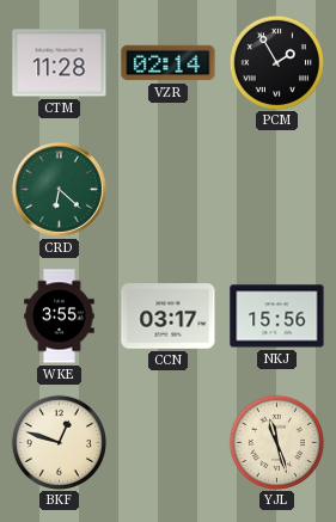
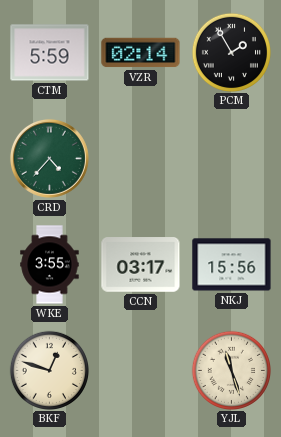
CTM: 11:28 -> 5:59
CRD: 6:22 -> 4:37
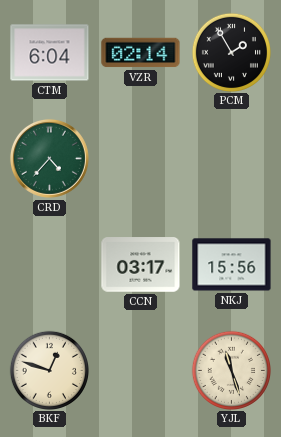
CTM: 5:59 -> 6:04
WKE: 3:55 -> none
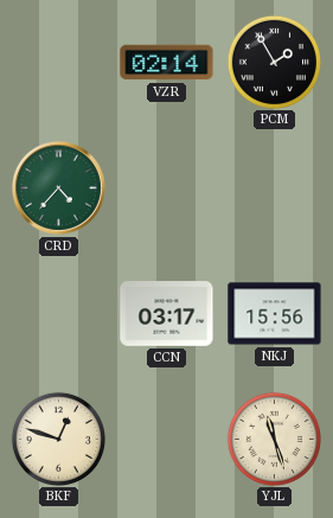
CTM: 6:04 -> none
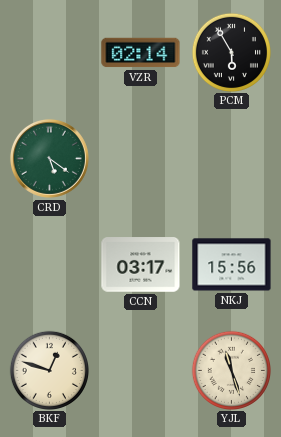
PCM: 1:55 -> 5:55
CRD: 4:37 -> 5:21
